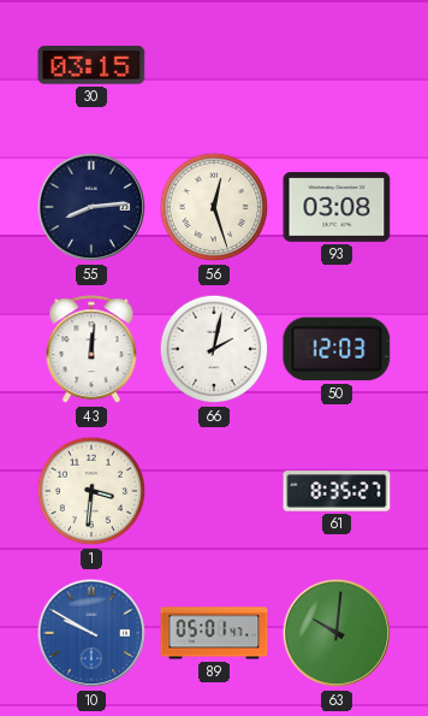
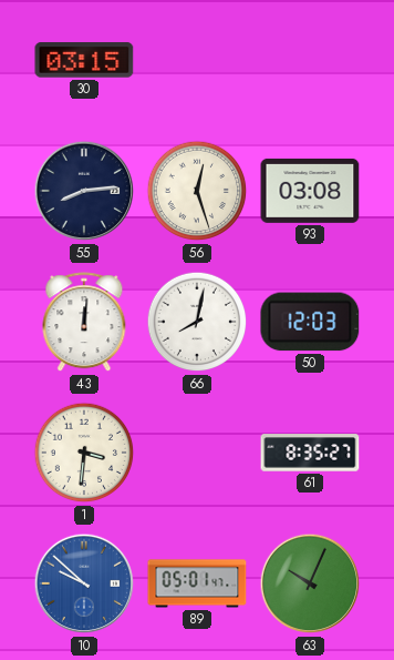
66: 2:02 -> 8:02
10: 9:50 -> 9:52
63: 10:01 -> 10:04
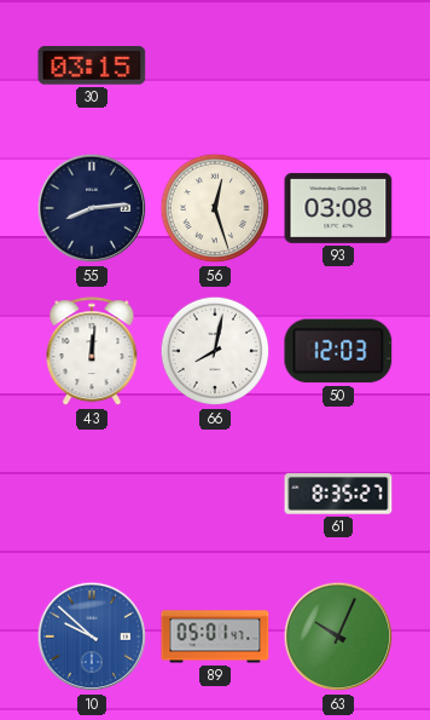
1: 3:31 -> none
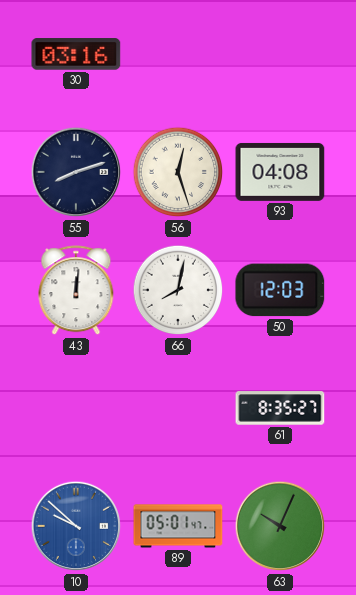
30: 03:15 -> 03:16
55: 8:14 -> 8:12
93: 03:08 -> 04:08
